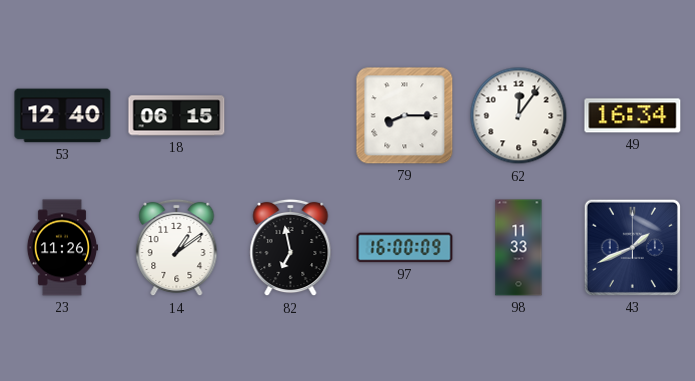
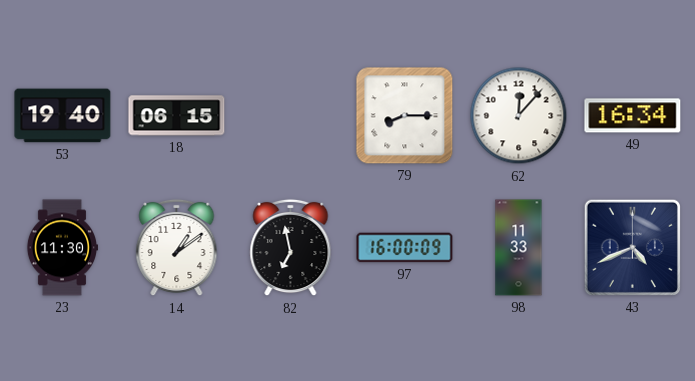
53: 12:40 -> 19:40
62: 12:06 -> 12:07
23: 11:26 -> 11:30
43: 1:41 -> 4:41
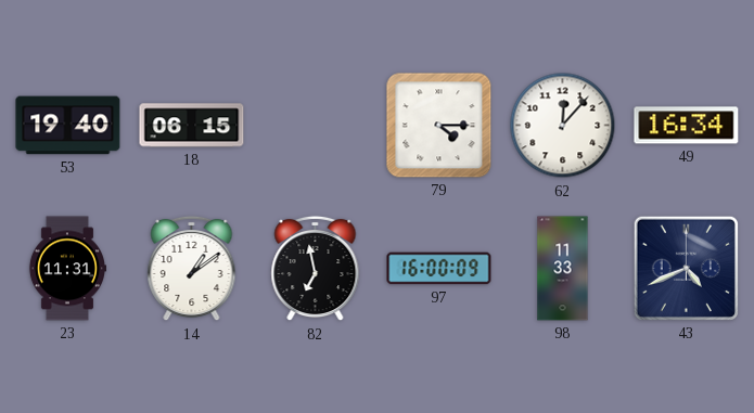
79: 8:15 -> 4:15
23: 11:30 -> 11:31
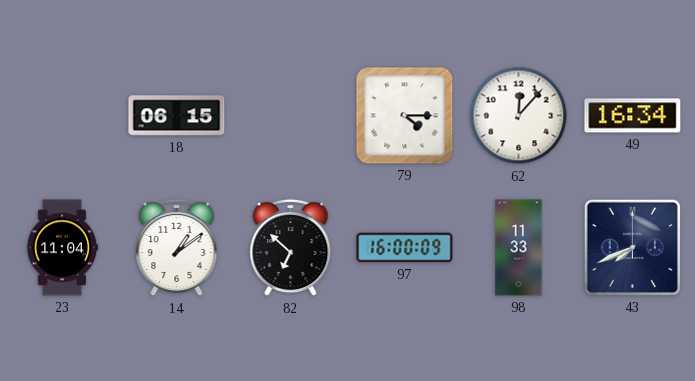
53: 19:40 -> none
23: 11:31 -> 11:04
82: 6:58 -> 6:52
43: 4:41 -> 7:41
